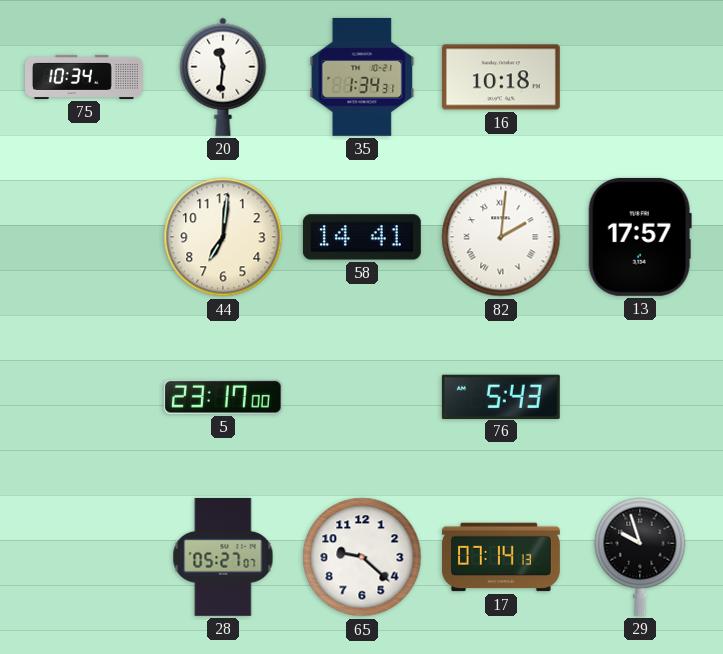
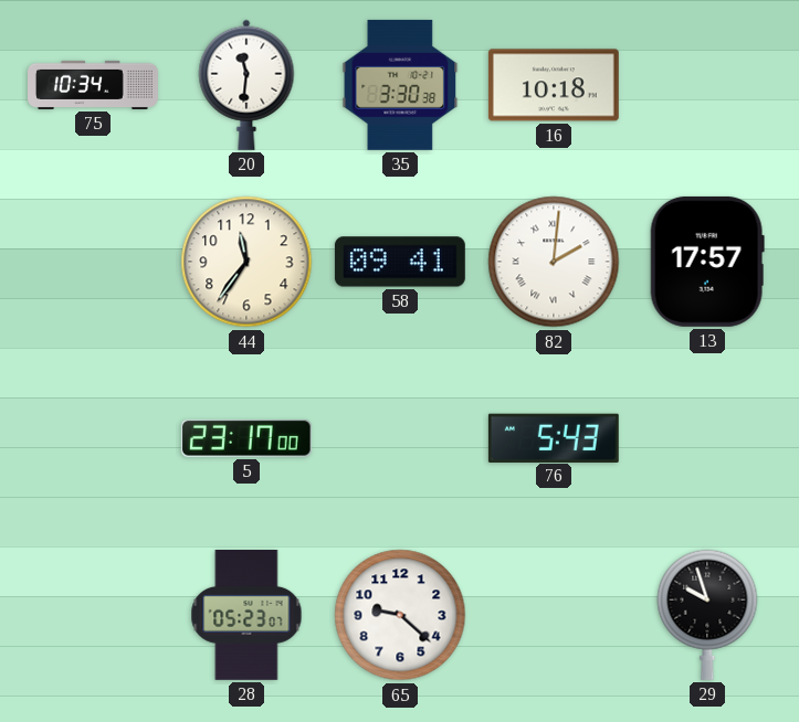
35: 1:34 -> 3:30
44: 7:01 -> 11:36
58: 14:41 -> 09:41
28: 05:27 -> 05:23
17: 07:14 -> none
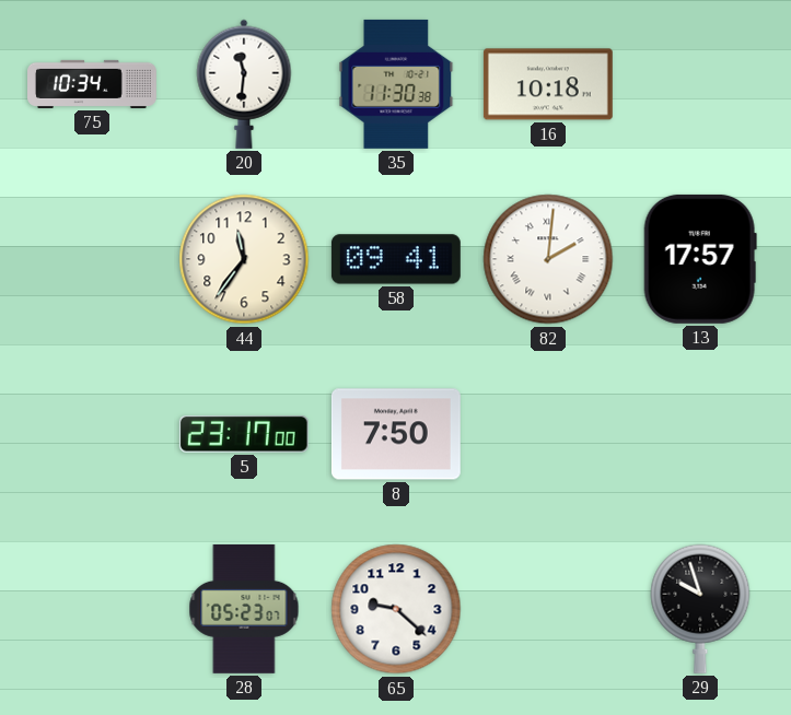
35: 3:30 -> 11:30
8: none -> 7:50
76: 5:43 -> none
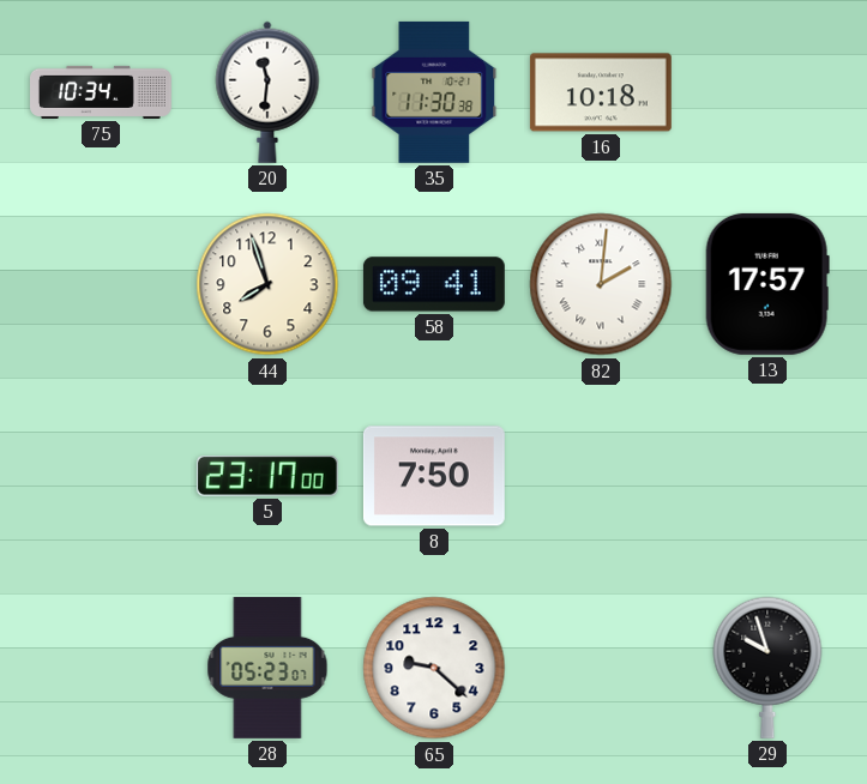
44: 11:36 -> 7:57
